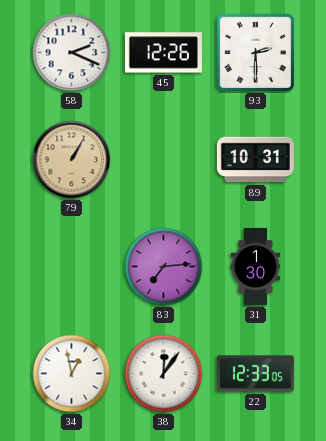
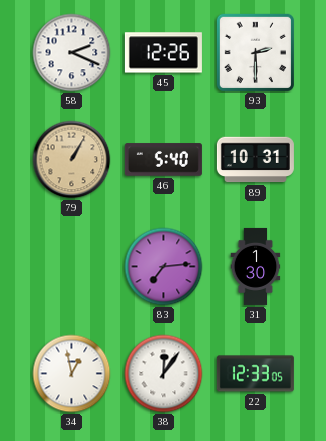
46: none -> 5:40
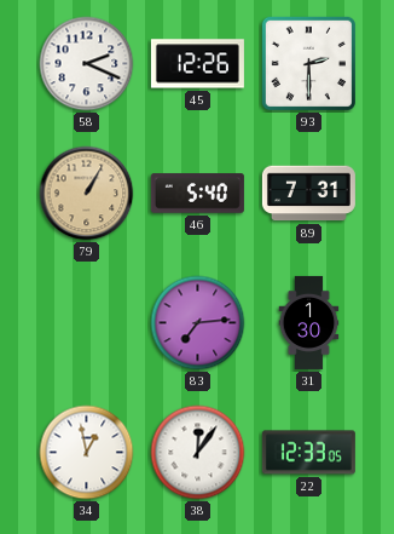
89: 10:31 -> 7:31
